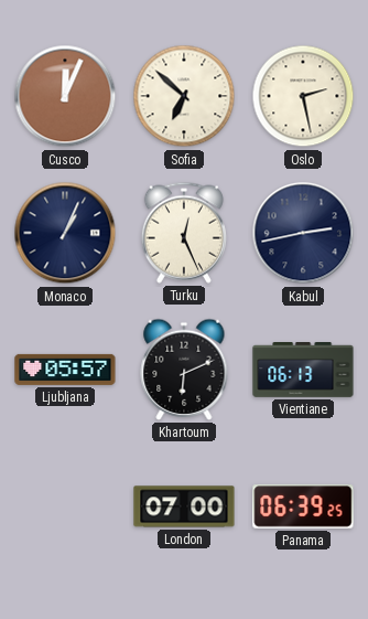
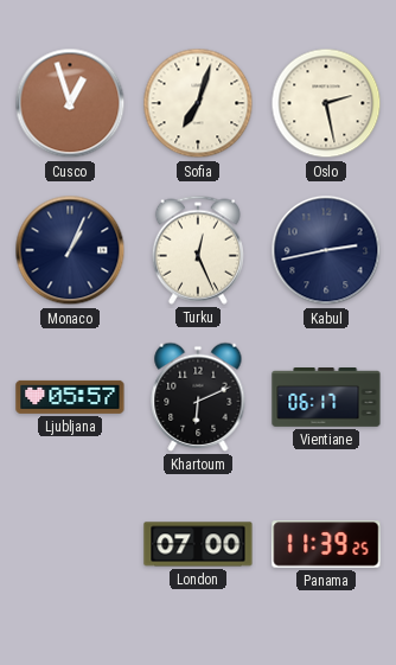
Cusco: 12:04 -> 12:57
Sofia: 6:52 -> 7:03
Vientiane: 06:13 -> 06:17
Panama: 06:39 -> 11:39
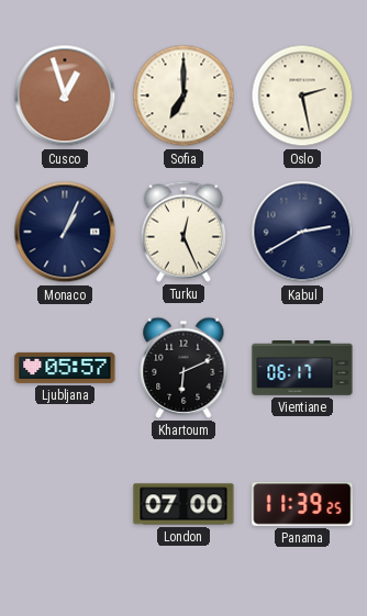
Sofia: 7:03 -> 7:00
Kabul: 2:43 -> 2:40
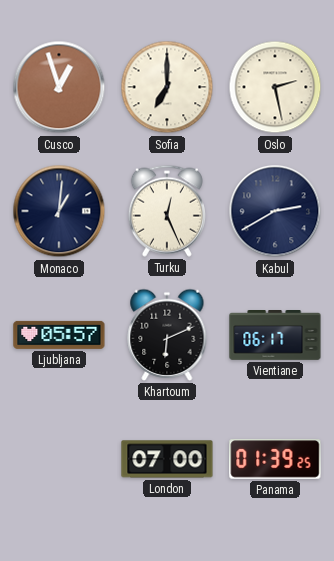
Monaco: 1:04 -> 1:01
Panama: 11:39 -> 01:39
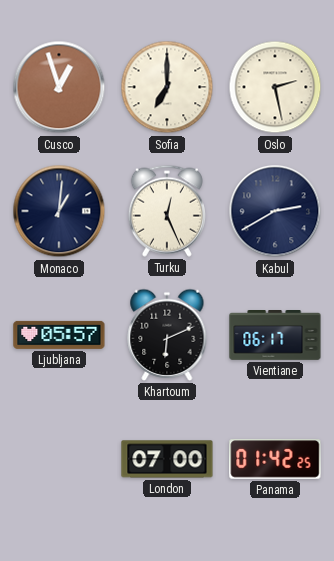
Panama: 01:39 -> 01:42
